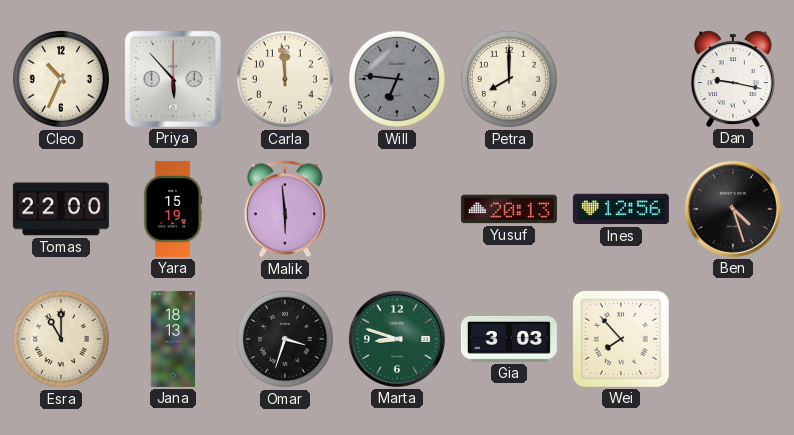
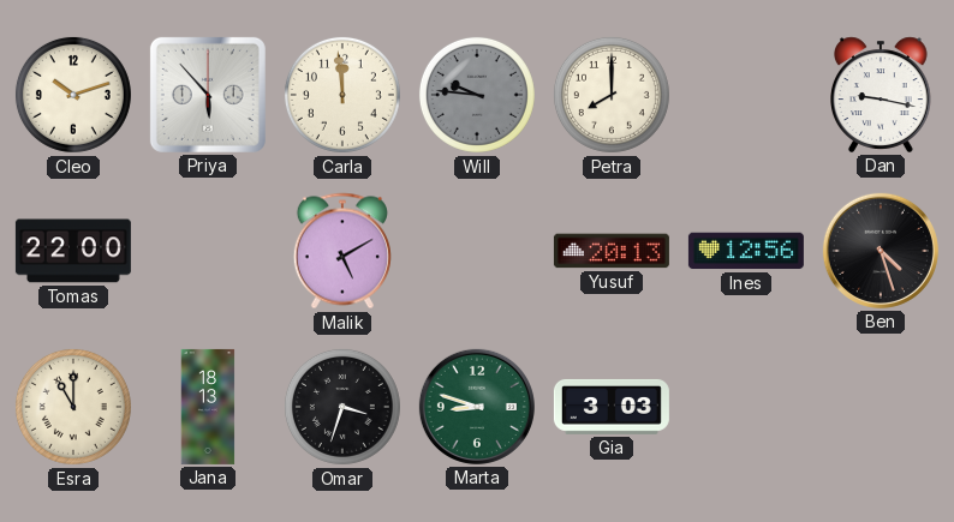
Cleo: 10:34 -> 10:12
Will: 6:46 -> 9:46
Yara: 15:19 -> none
Malik: 5:59 -> 5:10
Wei: 7:53 -> none
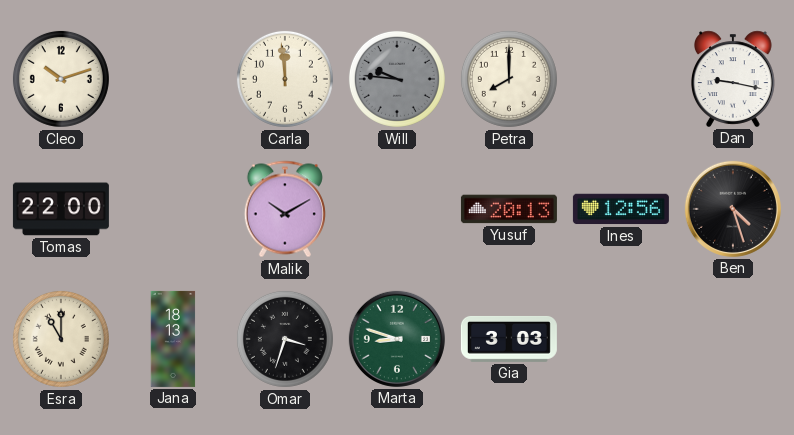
Priya: 5:53 -> none
Malik: 5:10 -> 10:10
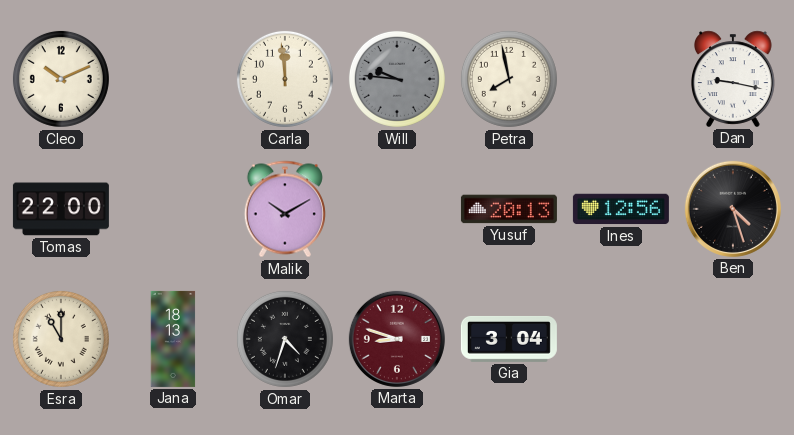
Cleo: 10:12 -> 10:11
Petra: 8:00 -> 7:58
Omar: 3:33 -> 4:33
Marta dial: green -> burgundy
Gia: 3:03 -> 3:04
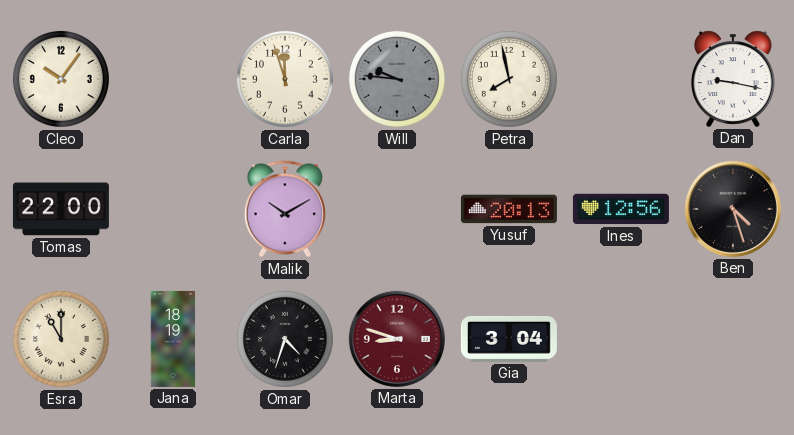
Cleo: 10:11 -> 10:06
Carla: 11:59 -> 11:57
Jana: 18:13 -> 18:19
